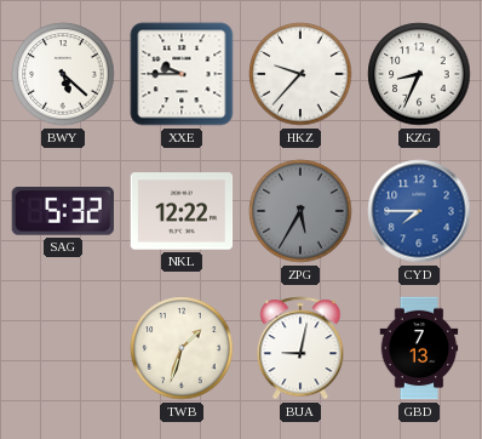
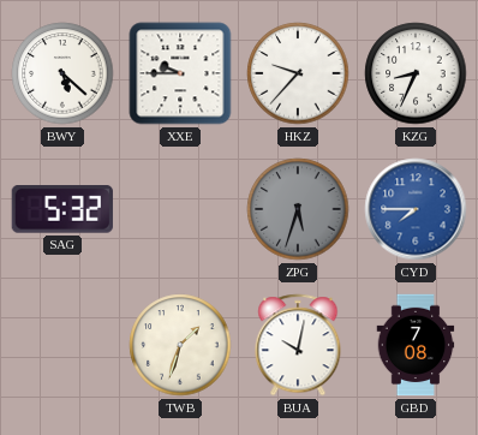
NKL: 12:22 -> none
ZPG: 5:35 -> 5:33
BUA: 9:02 -> 10:02
GBD: 7:13 -> 7:08
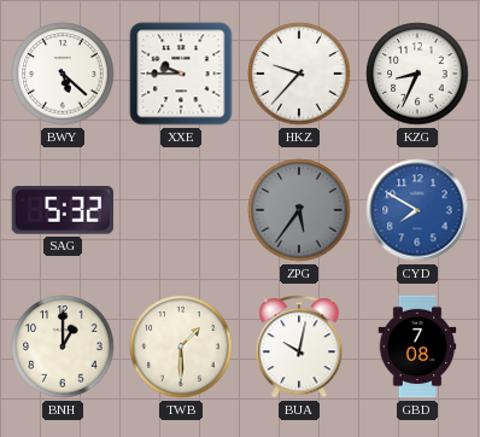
ZPG: 5:33 -> 5:36
CYD: 7:45 -> 7:50
BNH: none -> 1:00
TWB: 1:33 -> 1:30
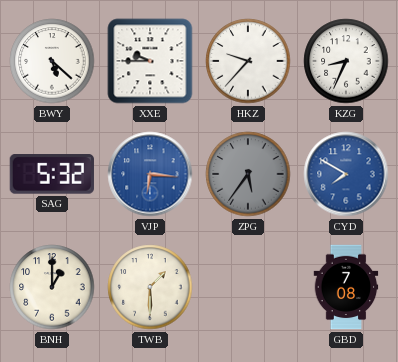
VJP: none -> 6:16
BUA: 10:02 -> none
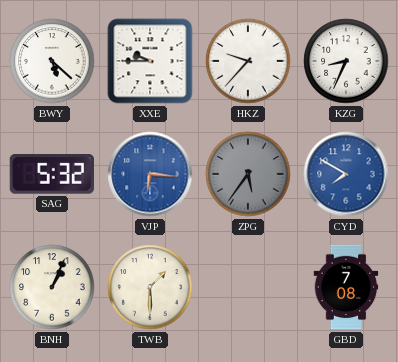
BNH: 1:00 -> 1:04
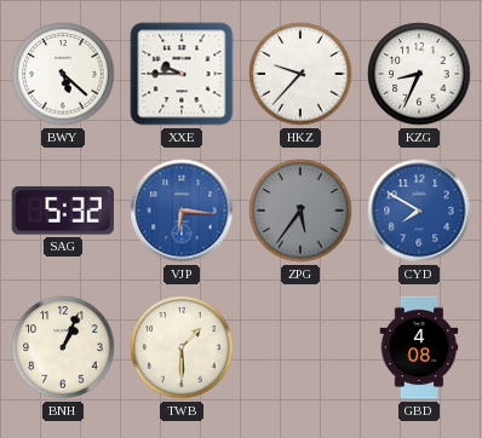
GBD: 7:08 -> 4:08
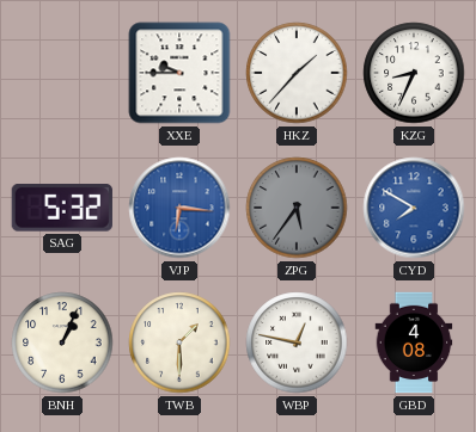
BWY: 5:22 -> none
HKZ: 9:37 -> 1:37
WBP: none -> 12:47
